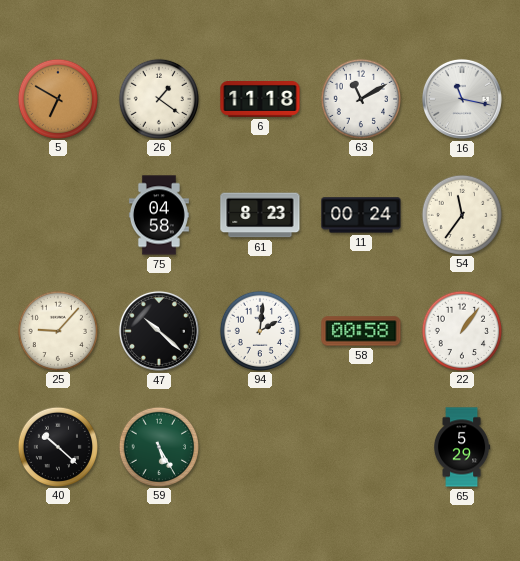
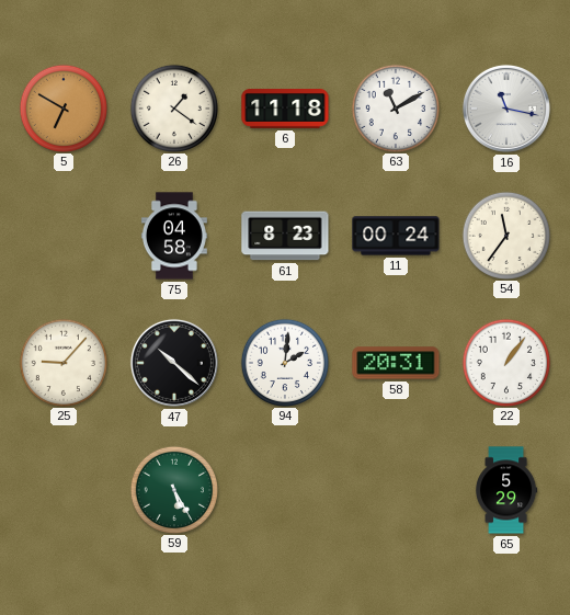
58: 00:58 -> 20:31
40: 10:22 -> none
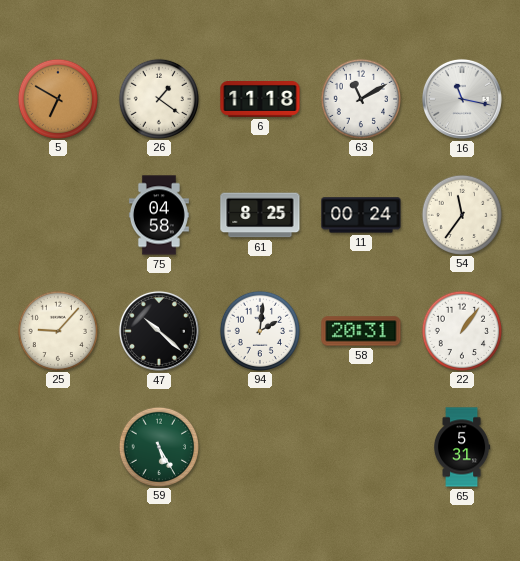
61: 8:23 -> 8:25
65: 5:29 -> 5:31
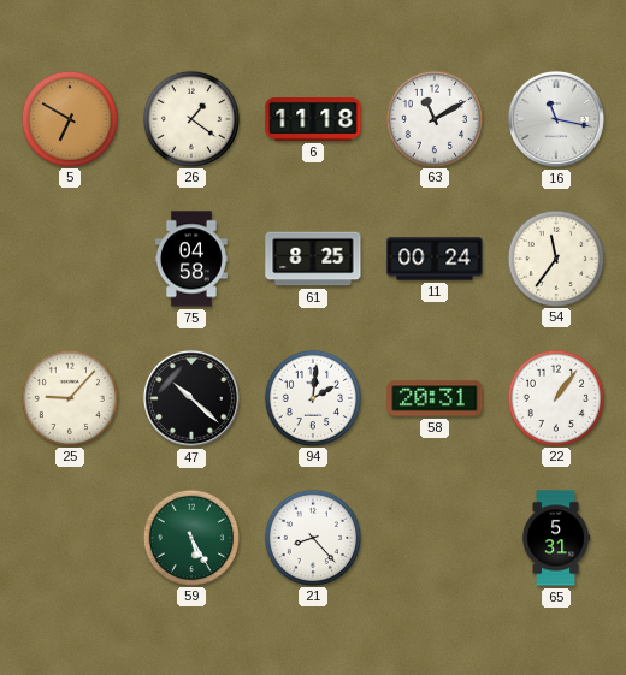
21: none -> 8:23
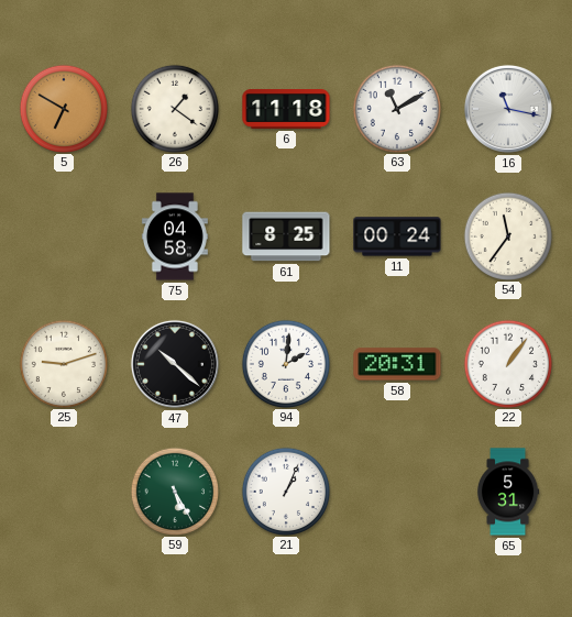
25: 9:07 -> 9:12
21: 8:23 -> 1:04
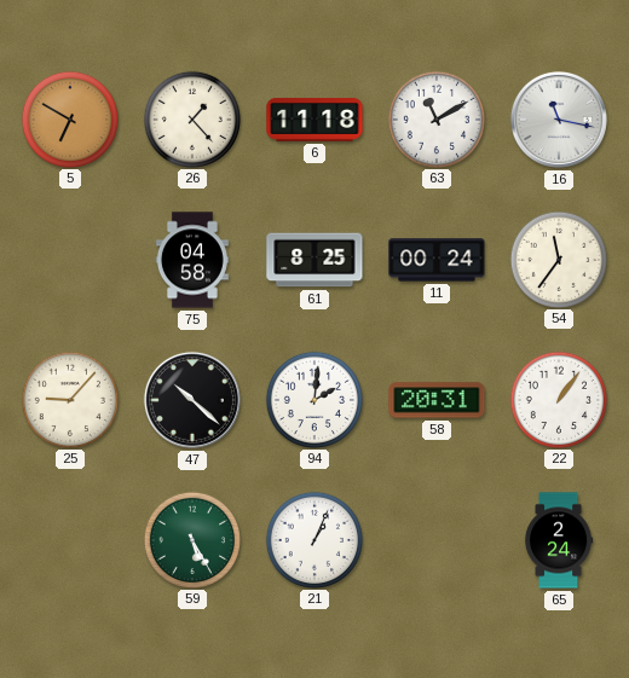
26: 1:21 -> 1:23
25: 9:12 -> 9:07
65: 5:31 -> 2:24
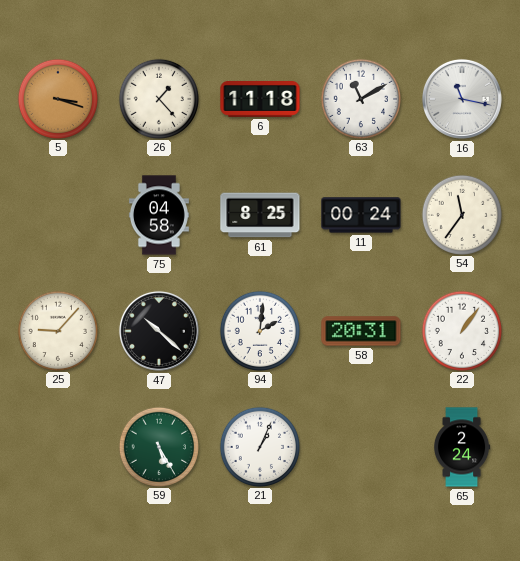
5: 6:50 -> 3:18
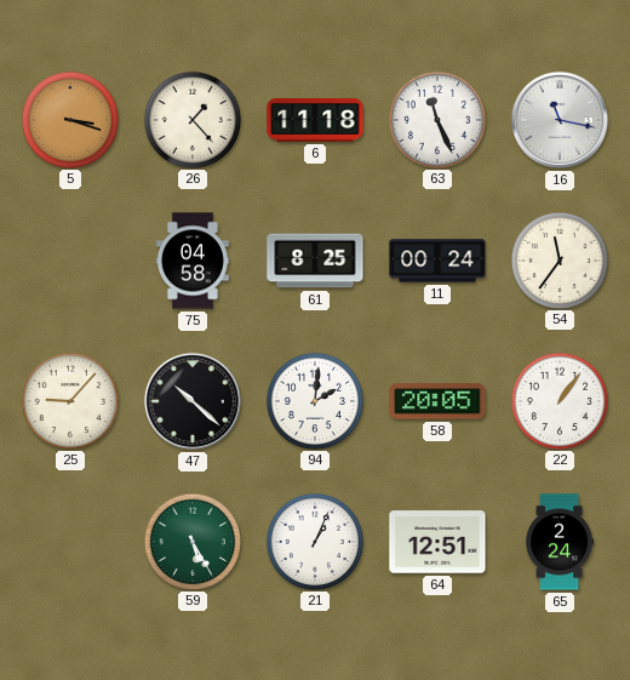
63: 11:10 -> 11:26
58: 20:31 -> 20:05
64: none -> 12:51
